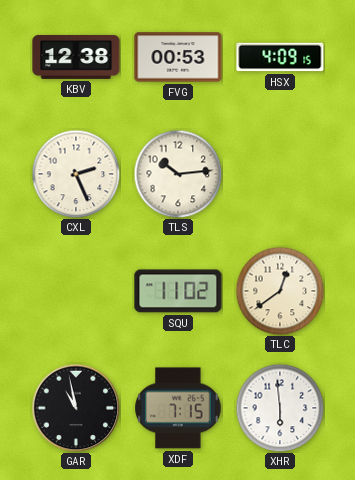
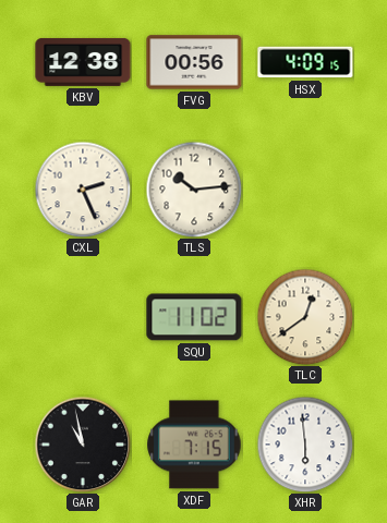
FVG: 00:53 -> 00:56
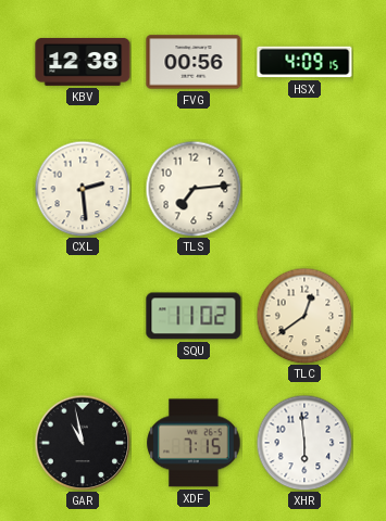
CXL: 2:26 -> 2:29
TLS: 10:14 -> 7:14
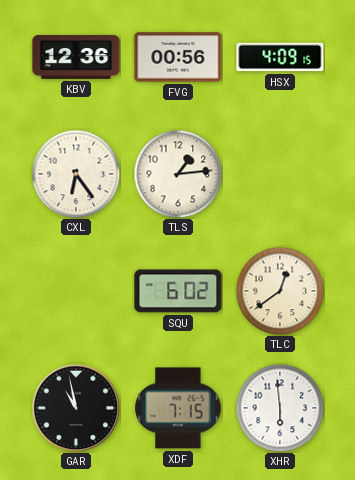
KBV: 12:38 -> 12:36
CXL: 2:29 -> 6:24
TLS: 7:14 -> 1:14
SQU: 11:02 -> 6:02
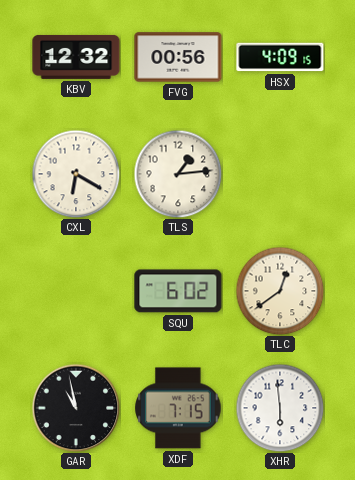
KBV: 12:36 -> 12:32
CXL: 6:24 -> 6:20
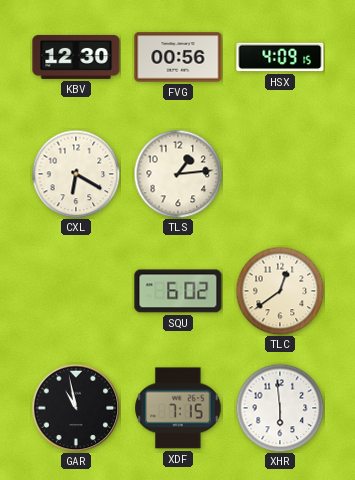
KBV: 12:32 -> 12:30
